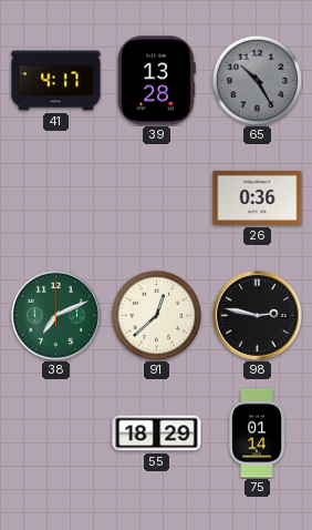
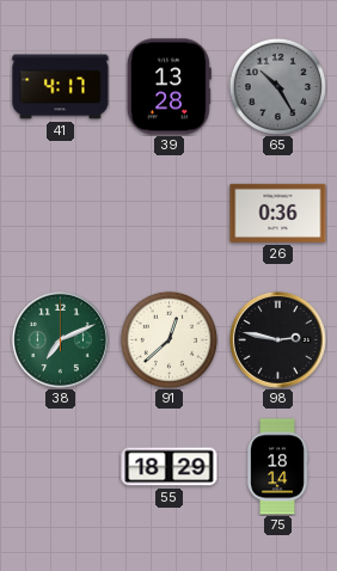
75: 01:14 -> 18:14
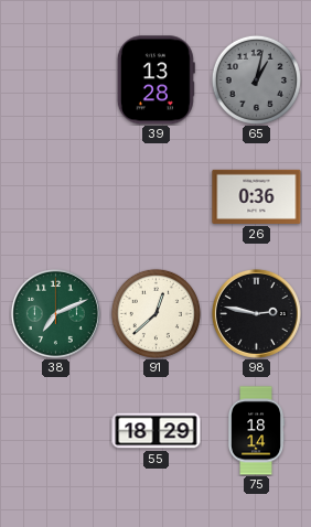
41: 4:17 -> none
65: 10:25 -> 1:02
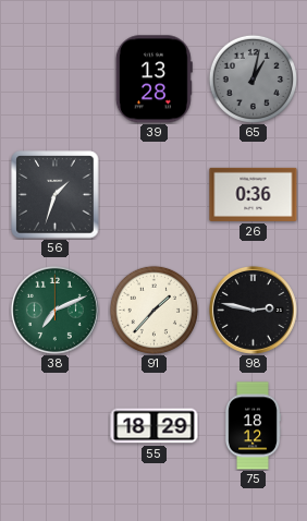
56: none -> 1:33
91: 12:38 -> 1:37
75: 18:14 -> 18:12
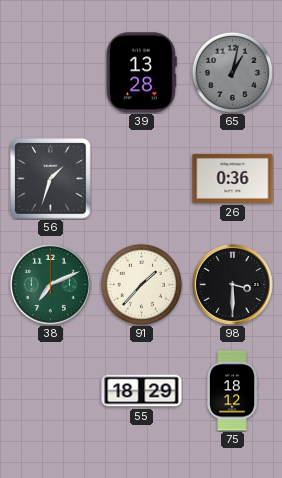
98: 2:47 -> 3:30
